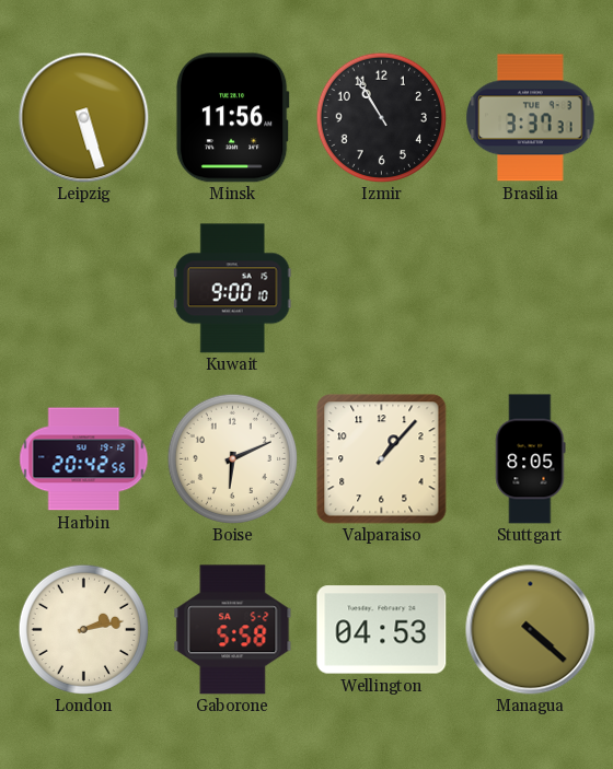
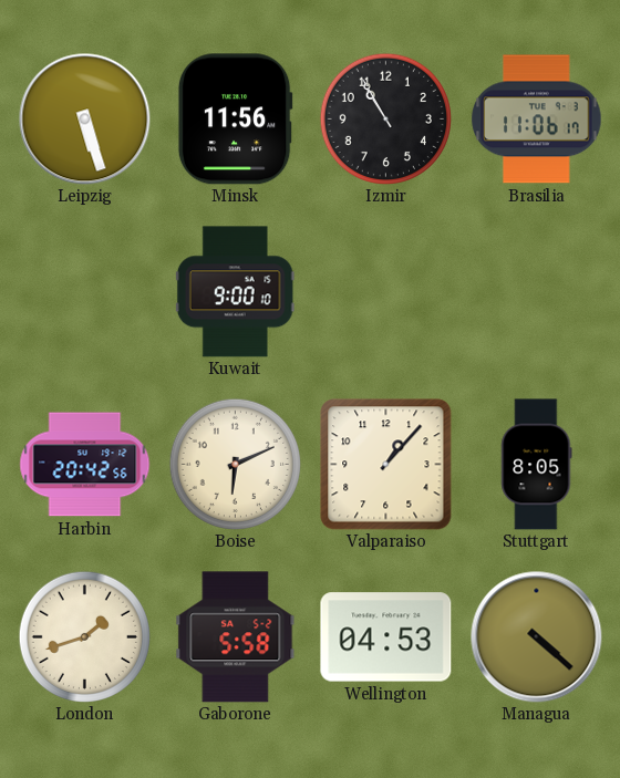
Brasilia: 3:37 -> 11:06
London: 2:13 -> 1:42
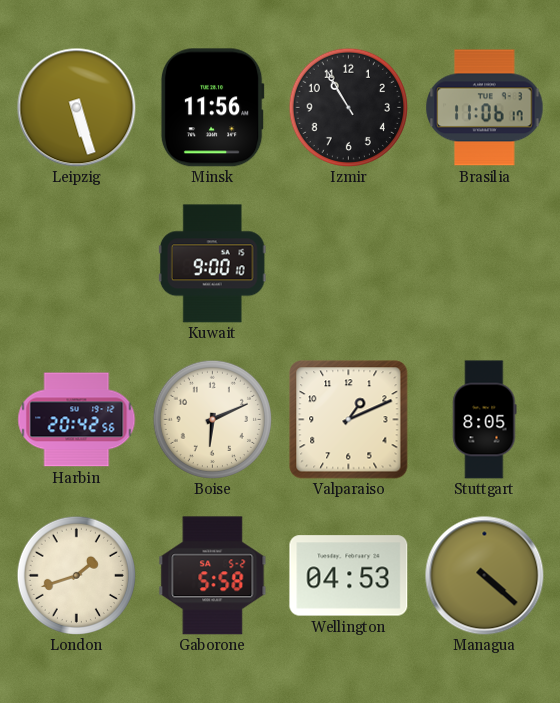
Valparaiso: 1:07 -> 1:11
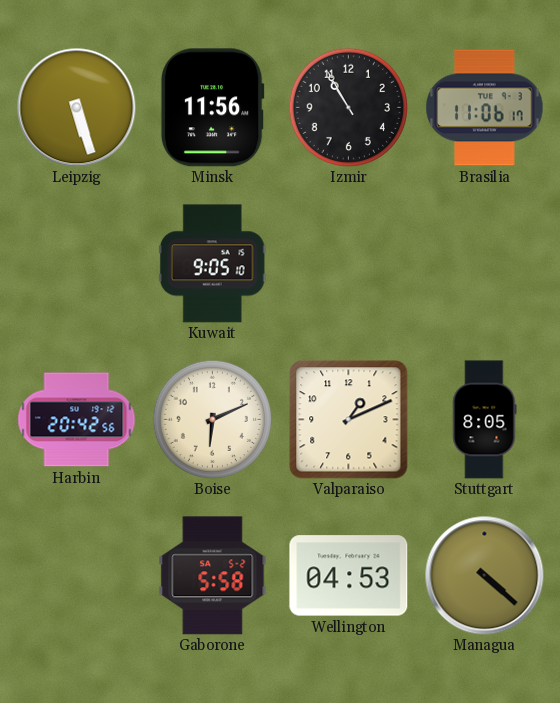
Kuwait: 9:00 -> 9:05
London: 1:42 -> none
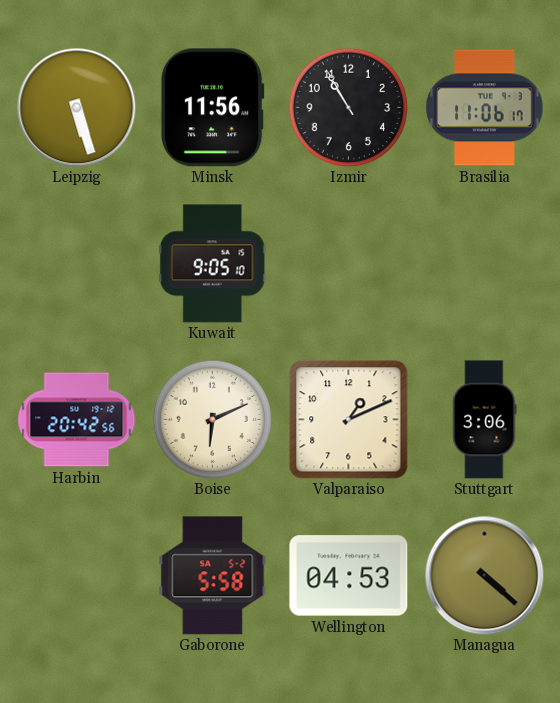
Stuttgart: 8:05 -> 3:06
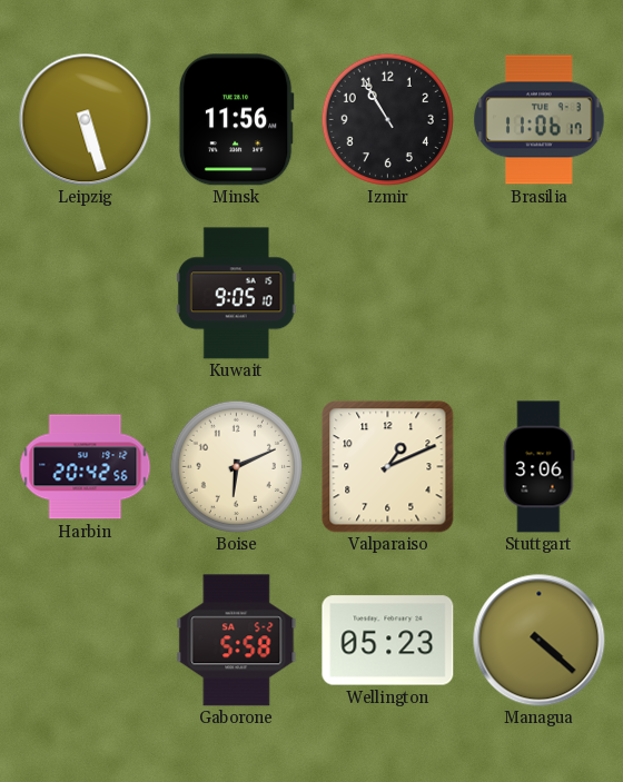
Wellington: 04:53 -> 05:23
